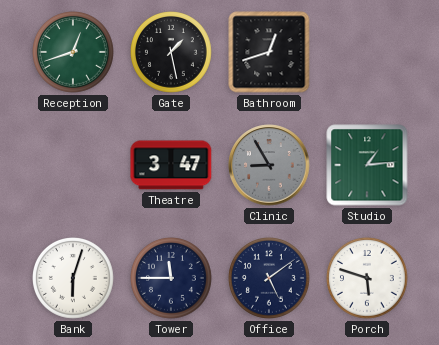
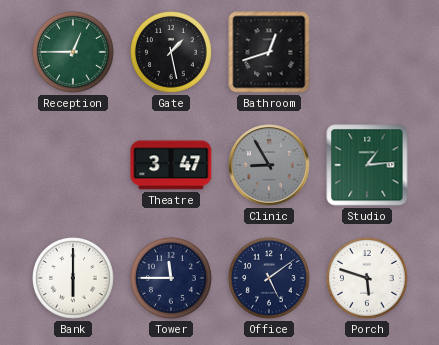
Reception: 12:42 -> 12:45
Bank: 6:03 -> 6:00
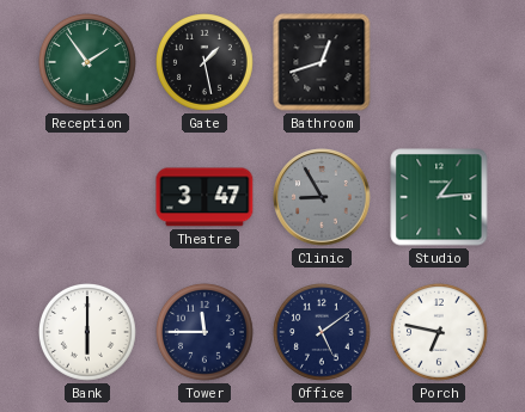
Reception: 12:45 -> 1:54
Porch: 5:48 -> 6:47
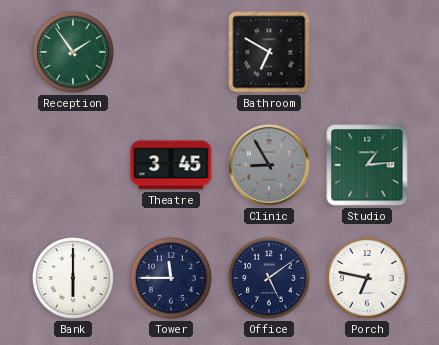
Gate: 1:28 -> none
Bathroom: 12:42 -> 6:50
Theatre: 3:47 -> 3:45
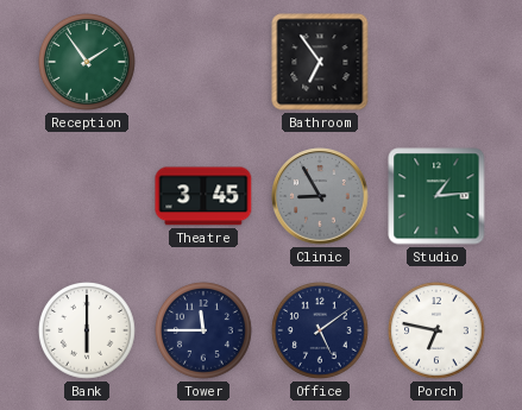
Bathroom: 6:50 -> 6:54
